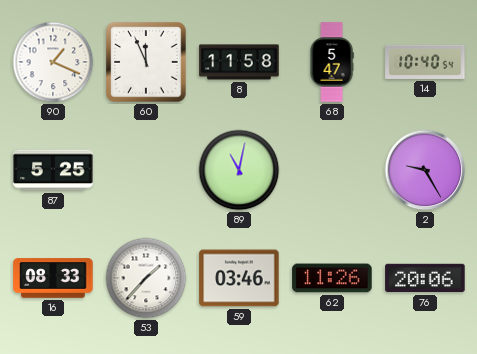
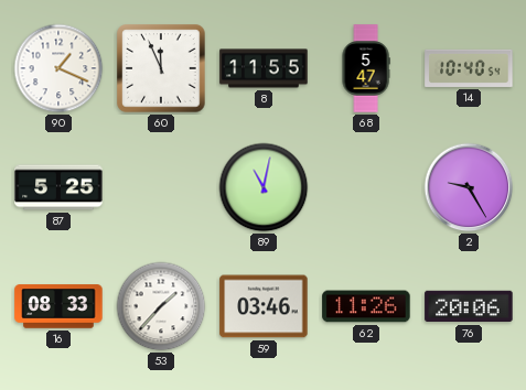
8: 11:58 -> 11:55
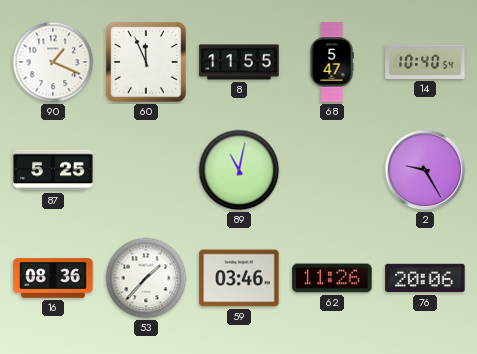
16: 08:33 -> 08:36
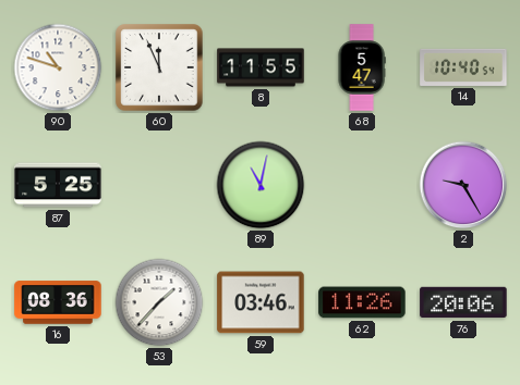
90: 1:19 -> 10:48
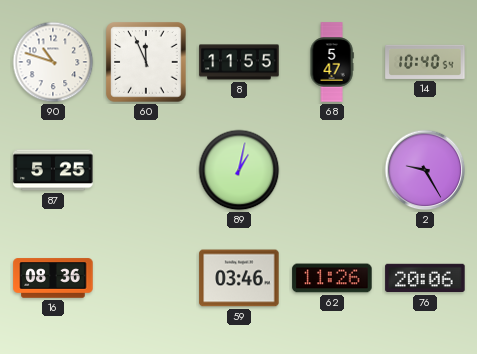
89: 11:02 -> 1:02
53: 1:37 -> none
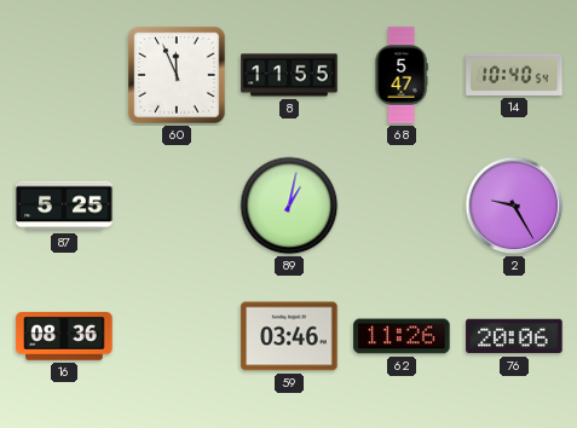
90: 10:48 -> none
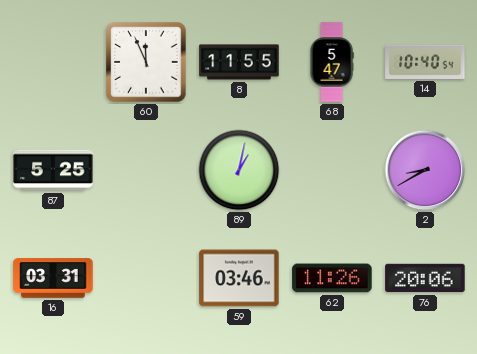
2: 9:25 -> 8:40
16: 08:36 -> 03:31
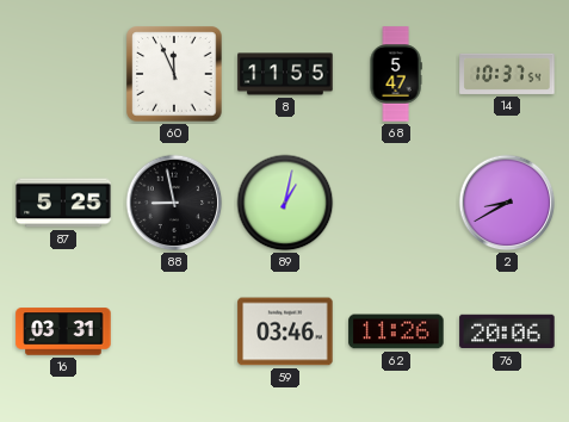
14: 10:40 -> 10:37
88: none -> 8:58
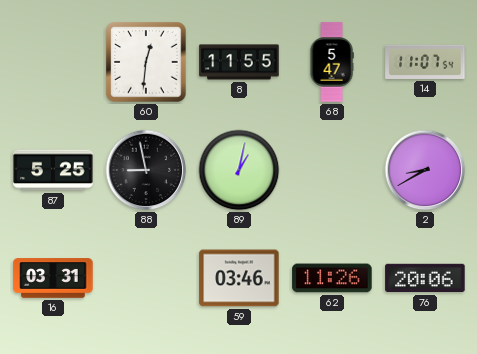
60: 11:56 -> 12:31
14: 10:37 -> 11:07
